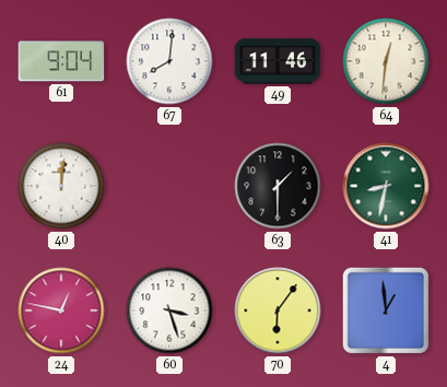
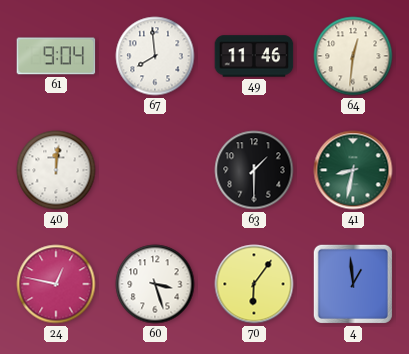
67: 8:01 -> 7:59
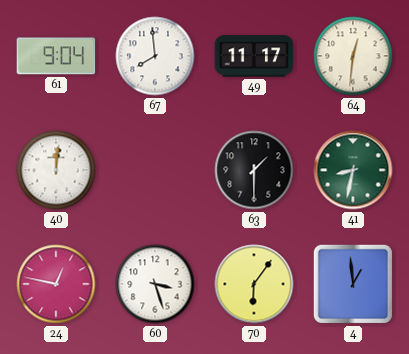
49: 11:46 -> 11:17
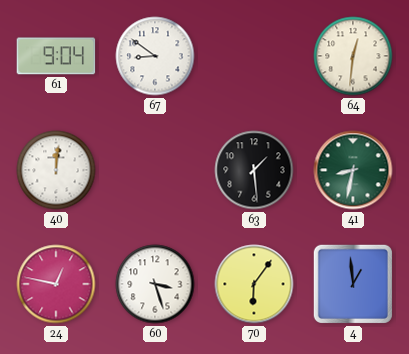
67: 7:59 -> 8:51
49: 11:17 -> none
63: 1:30 -> 1:29
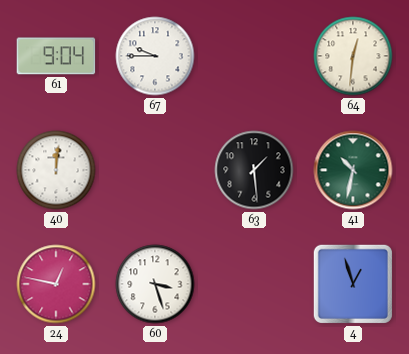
67: 8:51 -> 9:45
41: 8:32 -> 10:32
70: 6:06 -> none
4: 12:59 -> 12:57
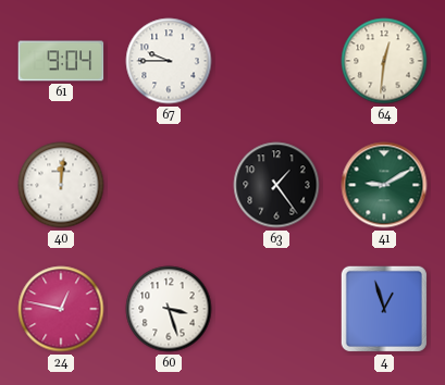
63: 1:29 -> 1:24
41: 10:32 -> 9:10
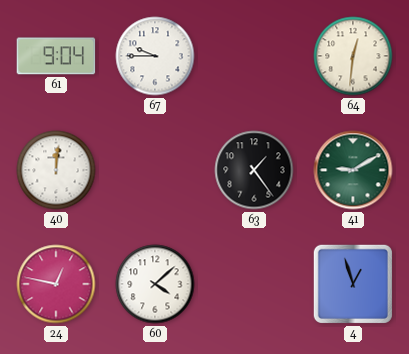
60: 3:27 -> 4:08
